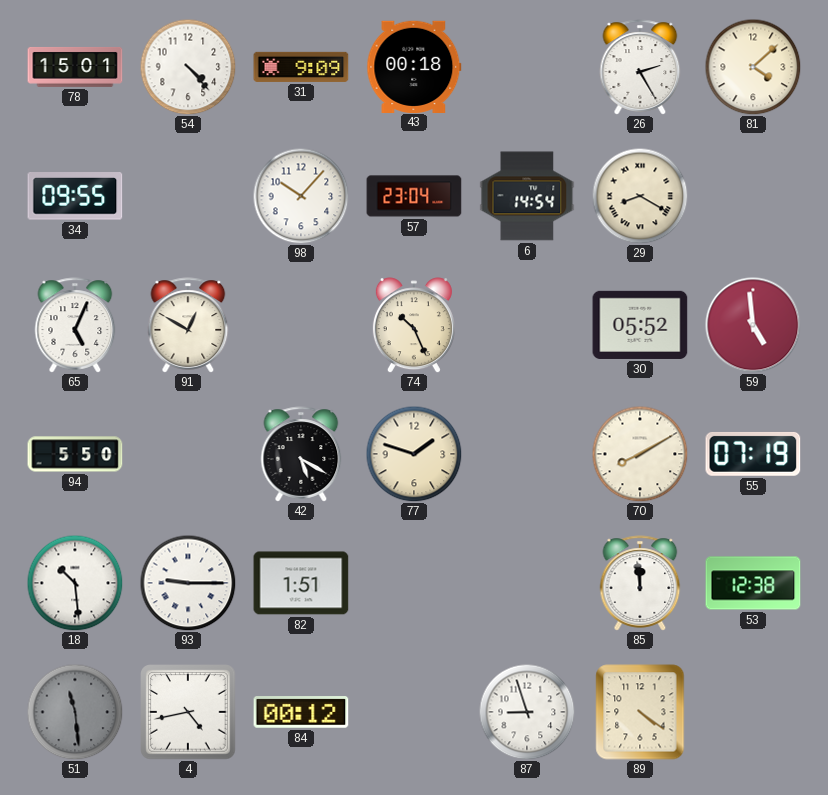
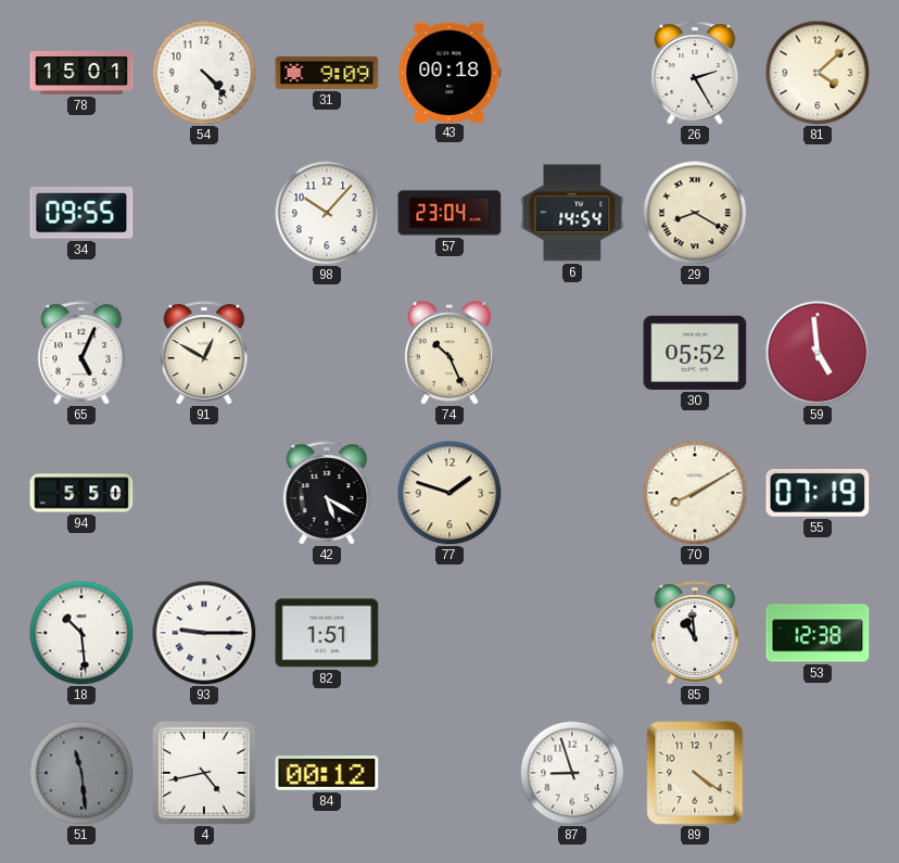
85: 11:59 -> 10:59
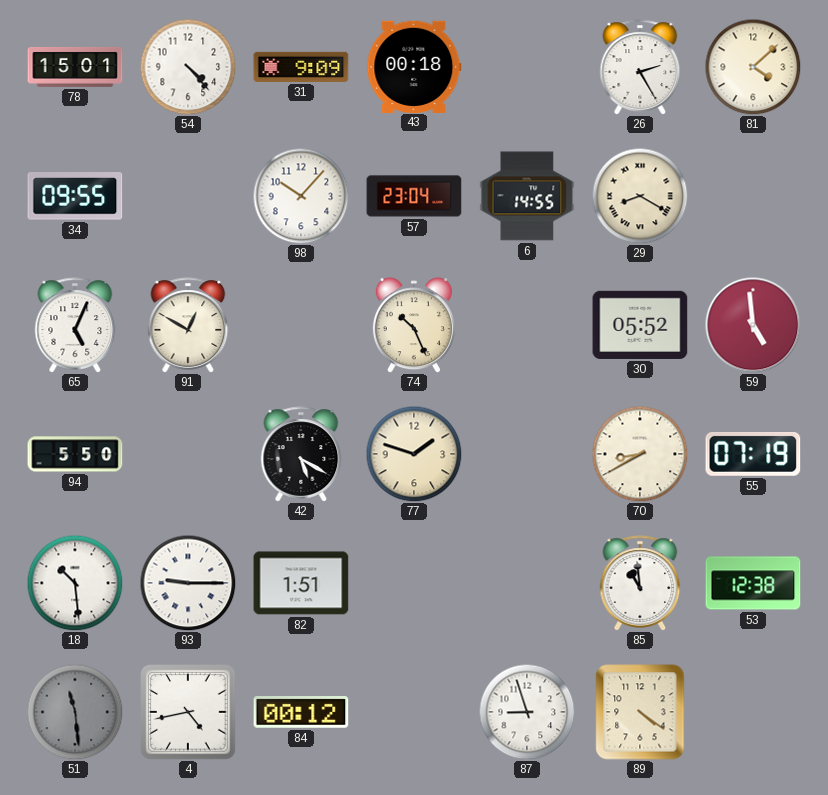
6: 14:54 -> 14:55
70: 8:10 -> 8:40
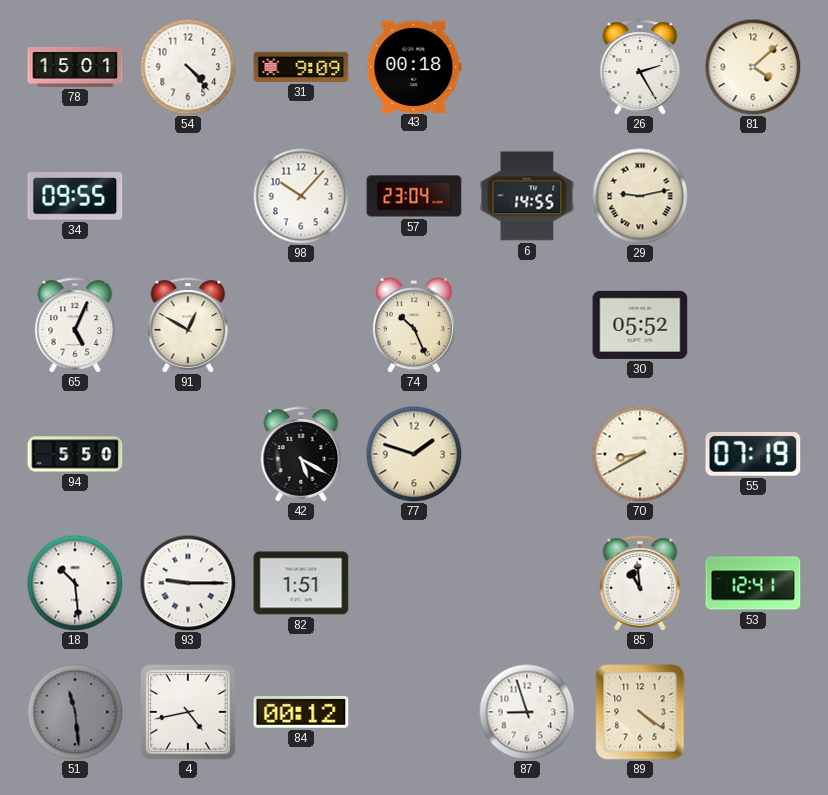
29: 8:20 -> 9:13
59: 4:59 -> none
53: 12:38 -> 12:41
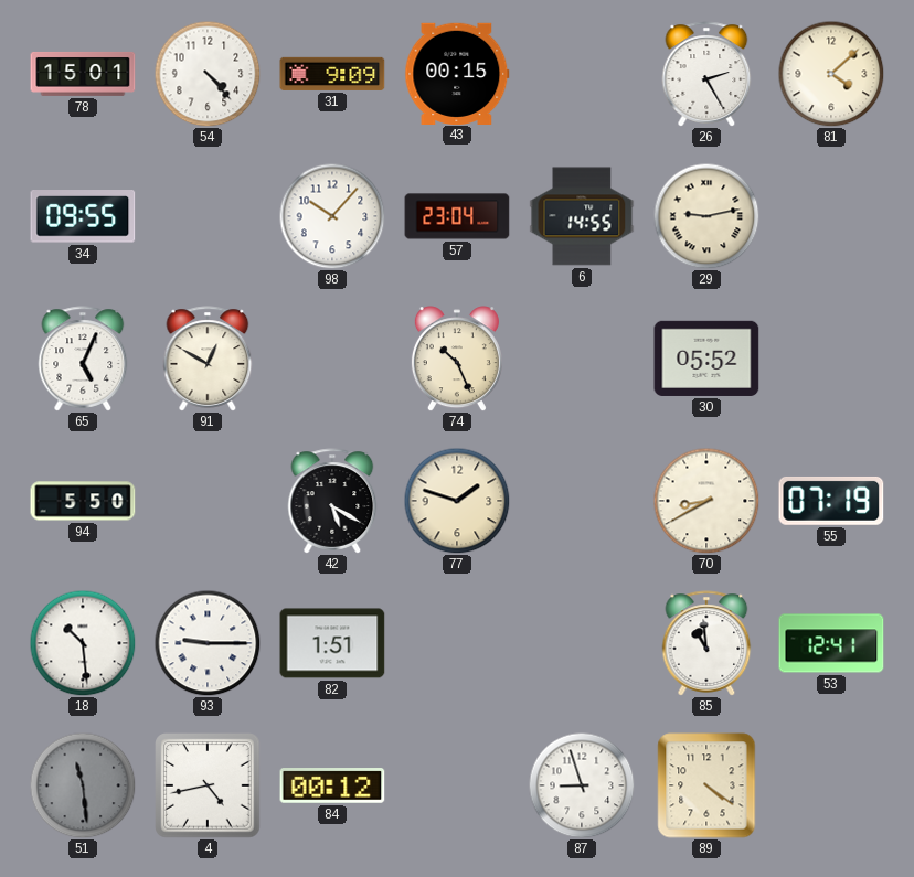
43: 00:18 -> 00:15
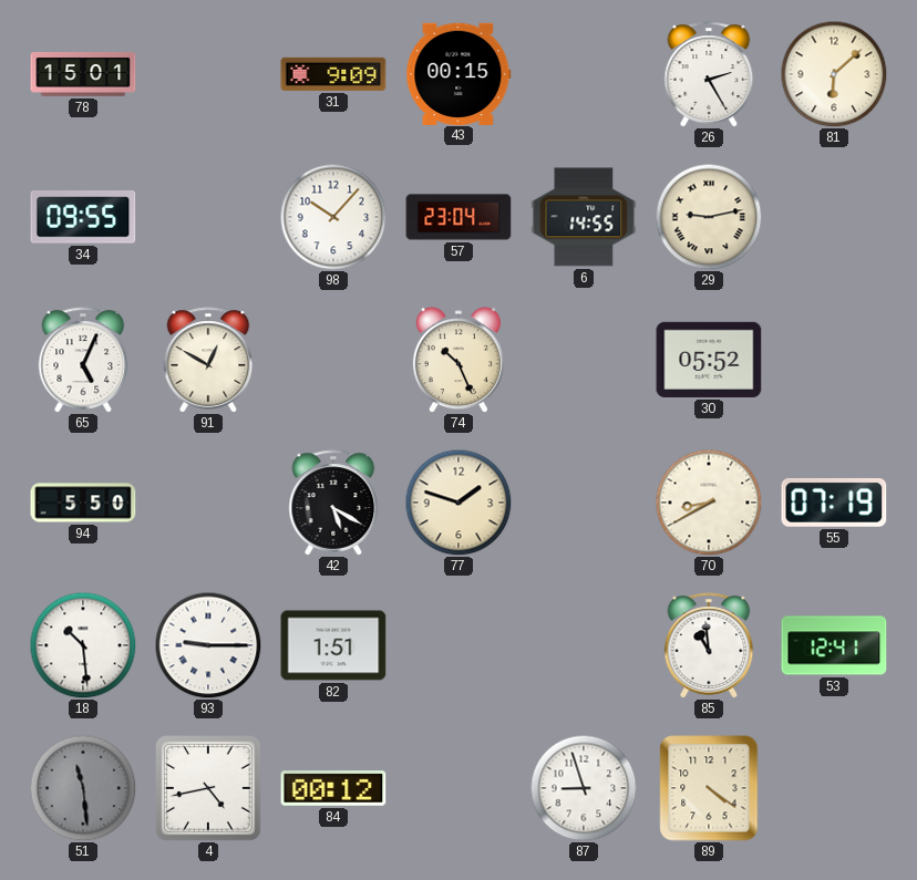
54: 4:23 -> none
81: 4:08 -> 6:08
